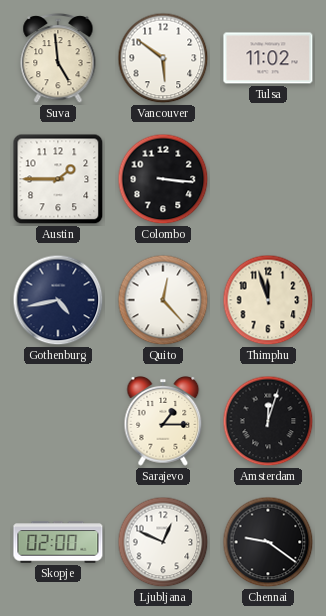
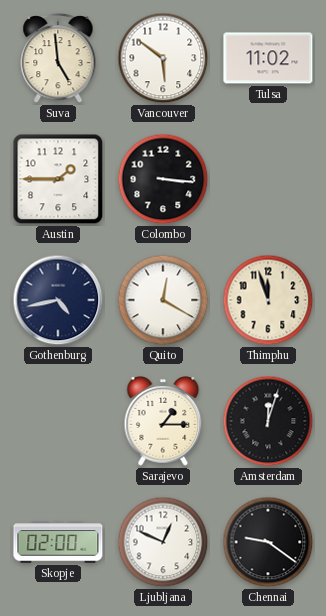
Quito: 12:23 -> 12:20
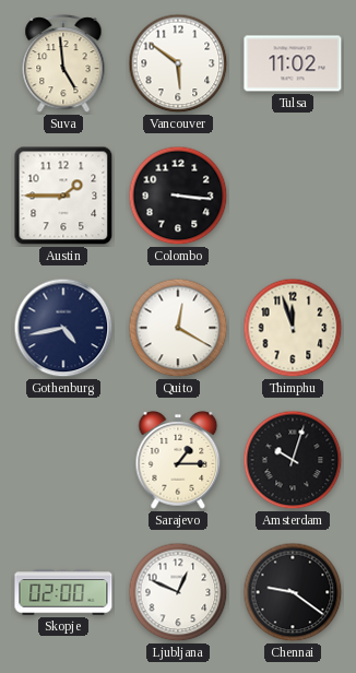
Amsterdam: 12:03 -> 10:03
